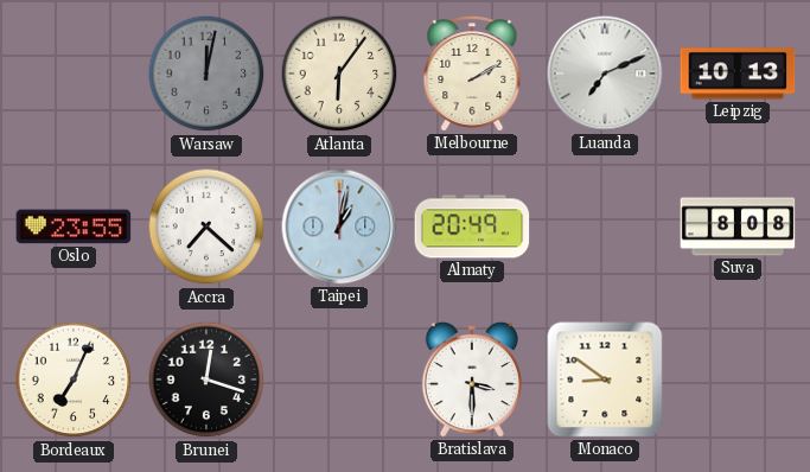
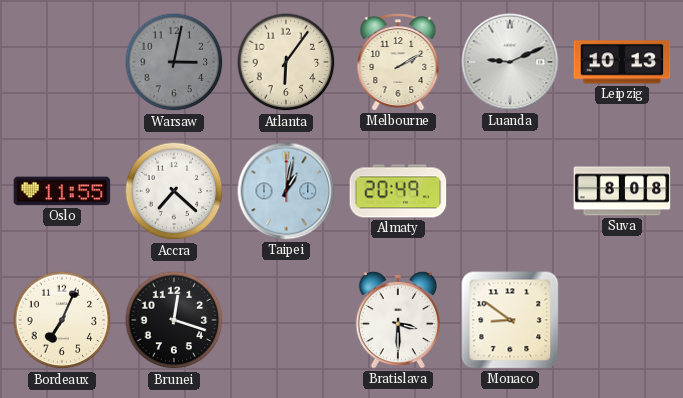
Warsaw: 12:02 -> 3:02
Luanda: 7:11 -> 9:11
Oslo: 23:55 -> 11:55
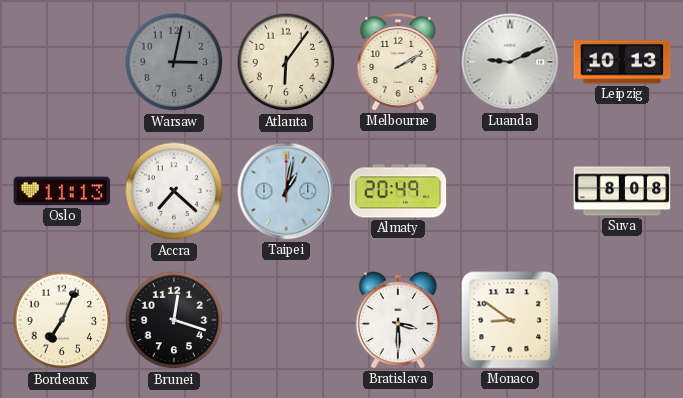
Oslo: 11:55 -> 11:13
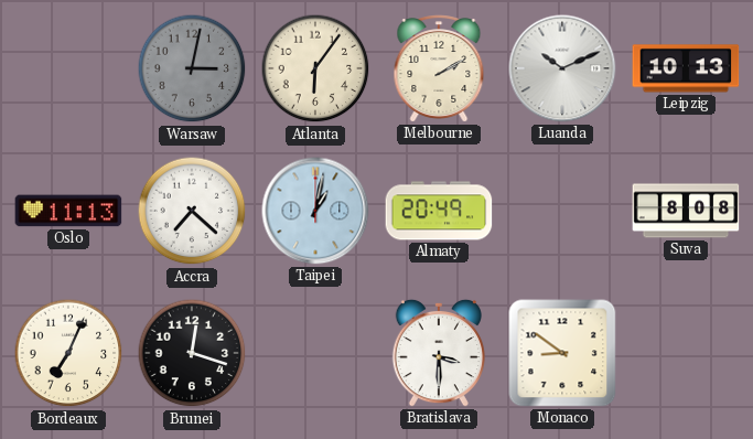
Luanda: 9:11 -> 10:11
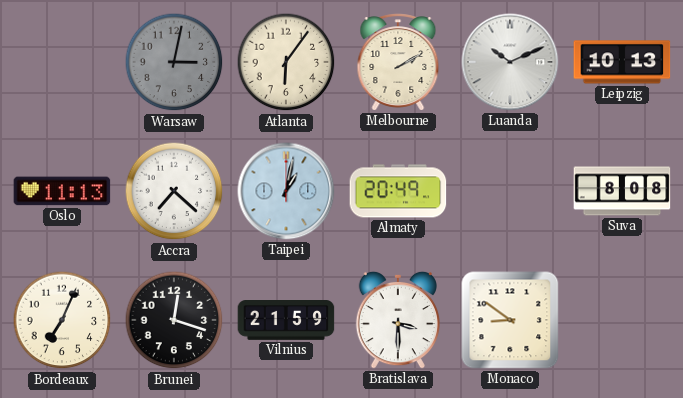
Vilnius: none -> 21:59
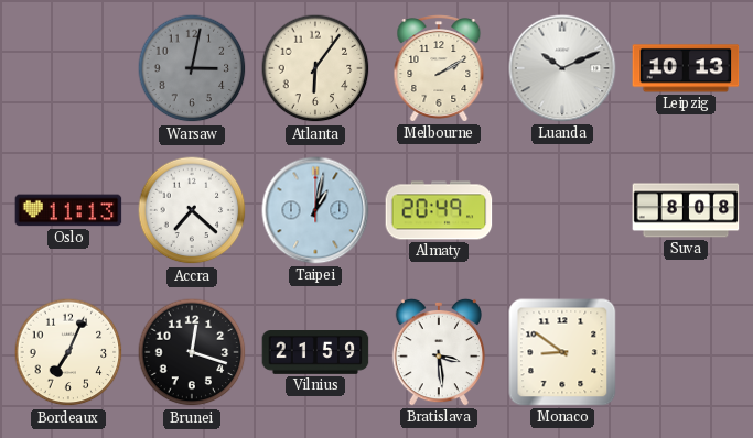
Bratislava: 3:30 -> 3:29
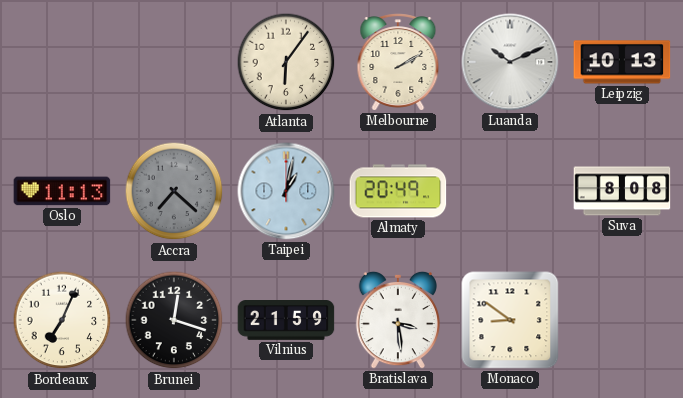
Warsaw: 3:02 -> none
Accra dial: white -> grey
